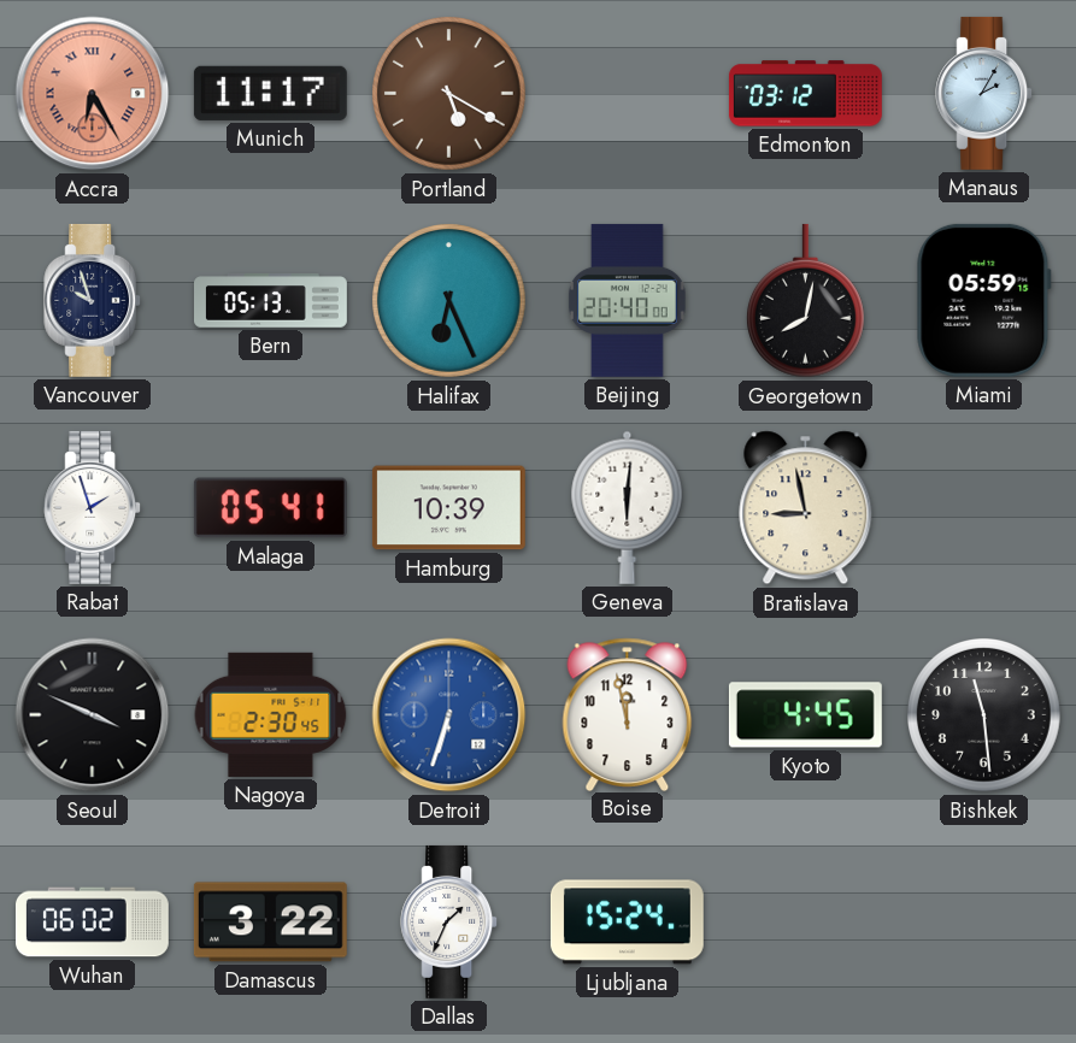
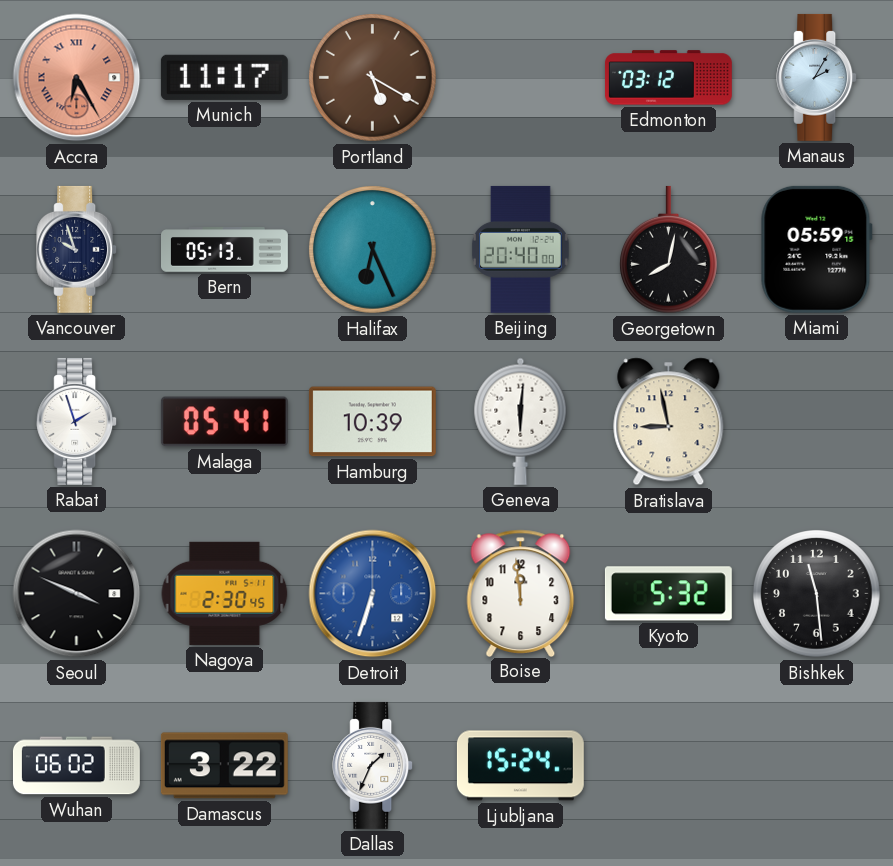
Boise: 11:58 -> 11:59
Kyoto: 4:45 -> 5:32
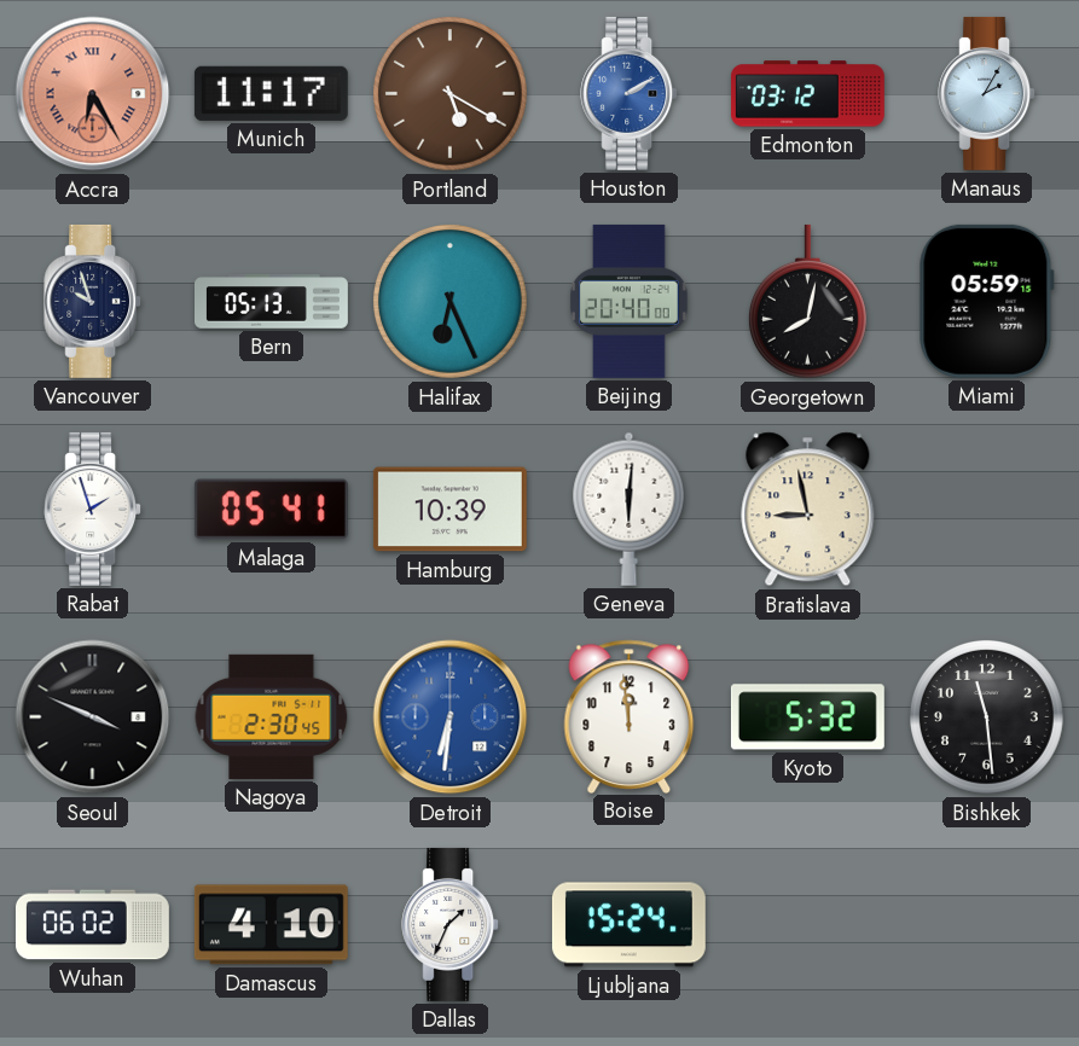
Houston: none -> 2:10
Detroit: 6:33 -> 6:31
Damascus: 3:22 -> 4:10
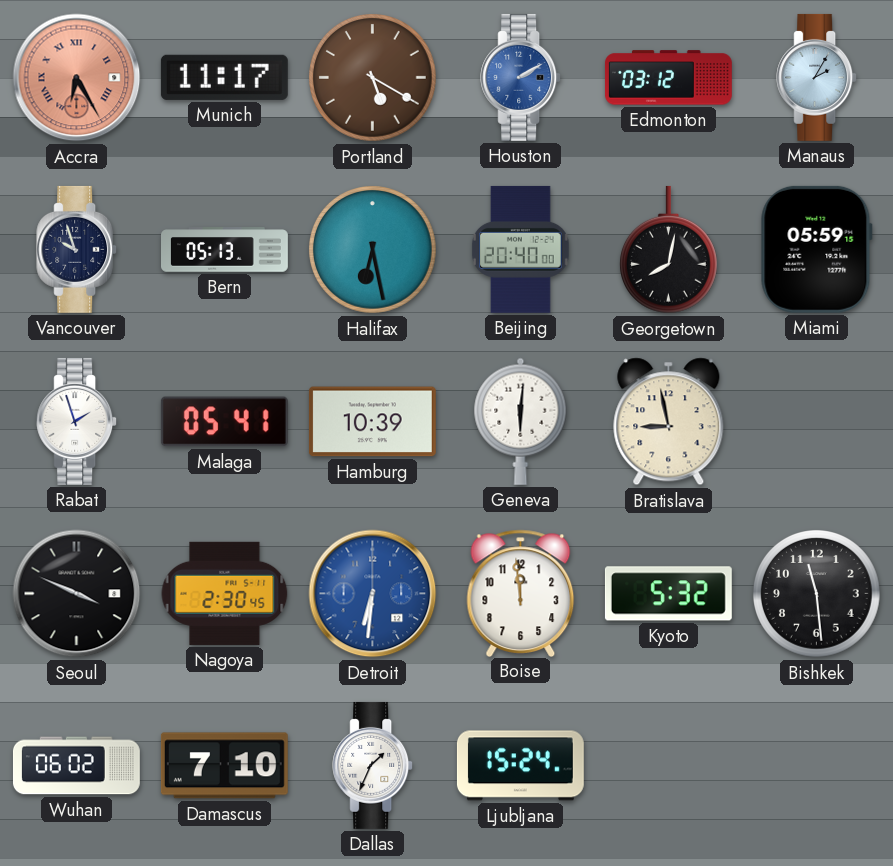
Halifax: 6:26 -> 6:28
Damascus: 4:10 -> 7:10
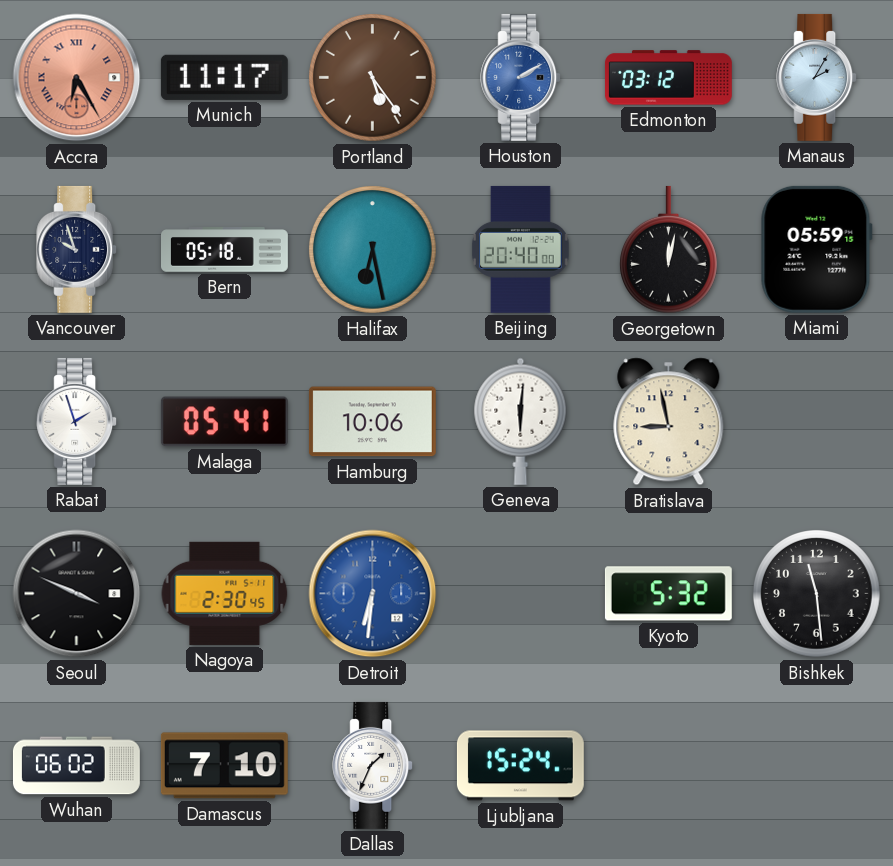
Portland: 5:20 -> 5:24
Bern: 05:13 -> 05:18
Georgetown: 8:02 -> 12:02
Hamburg: 10:39 -> 10:06
Boise: 11:59 -> none
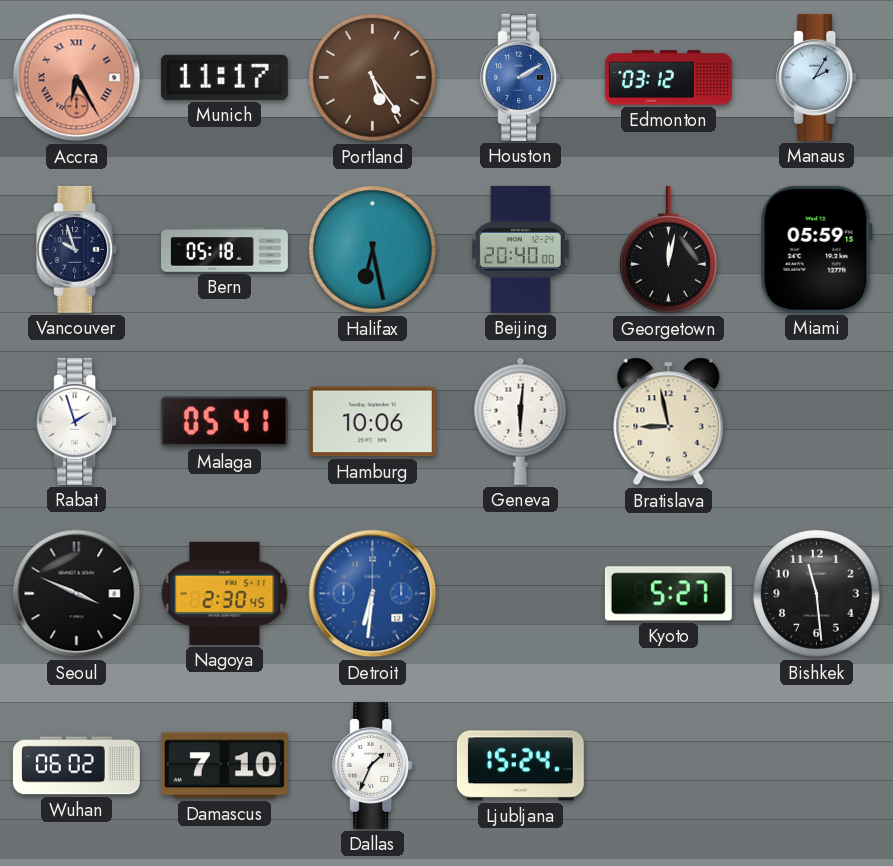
Kyoto: 5:32 -> 5:27
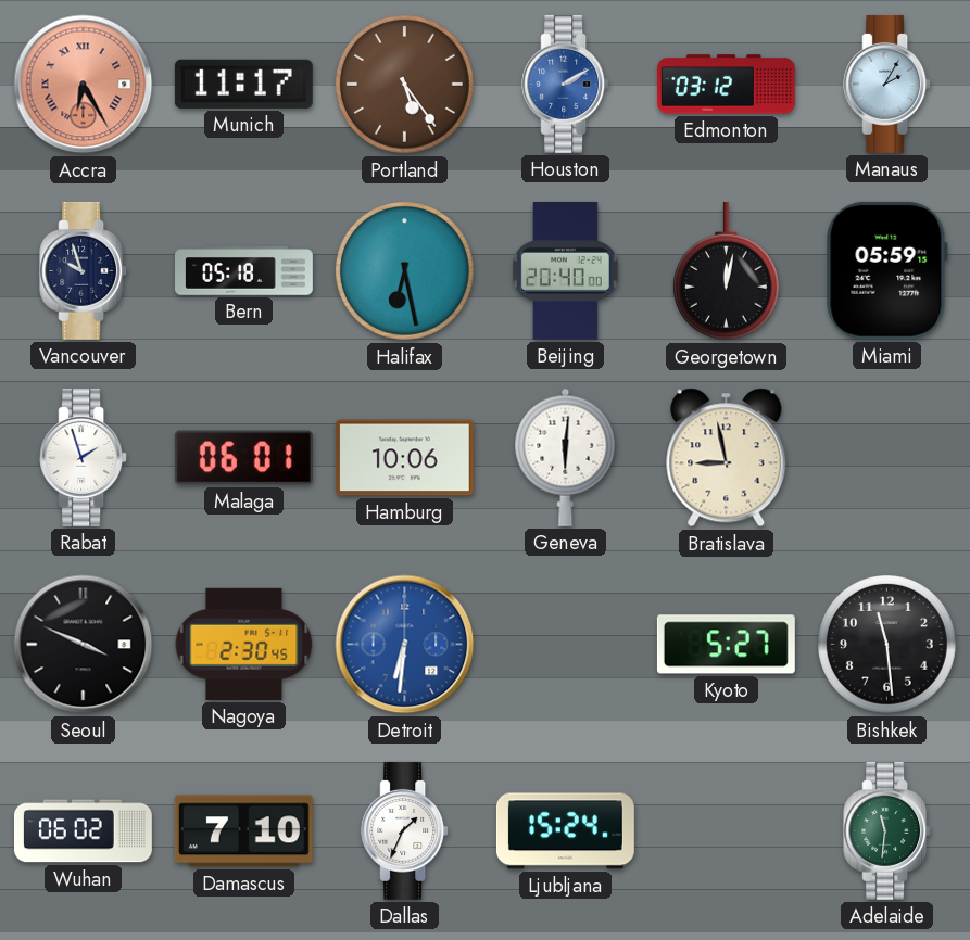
Malaga: 05:41 -> 06:01
Adelaide: none -> 11:31
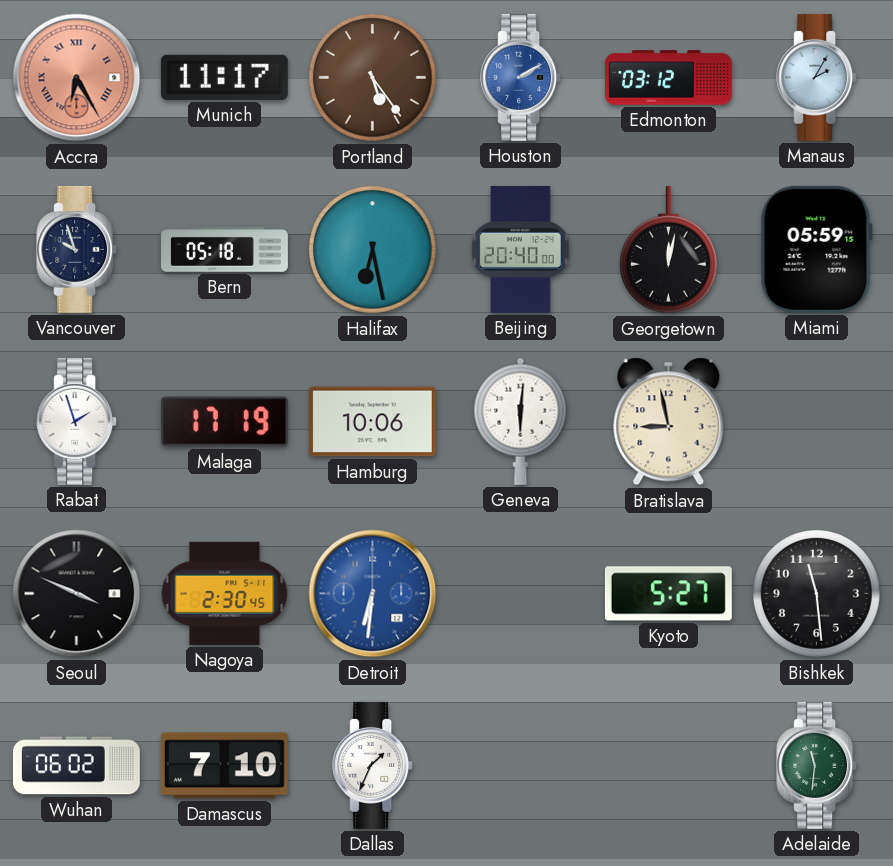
Malaga: 06:01 -> 17:19
Ljubljana: 15:24 -> none
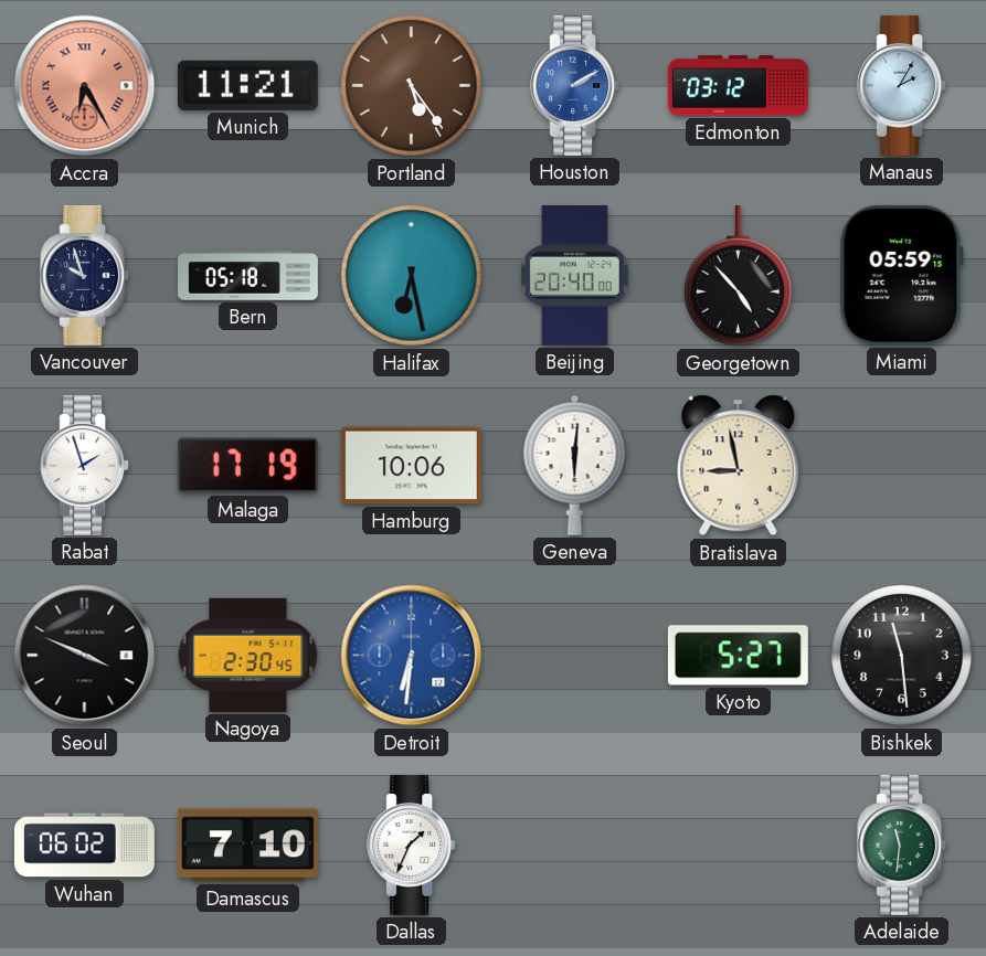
Munich: 11:17 -> 11:21
Georgetown: 12:02 -> 4:53
